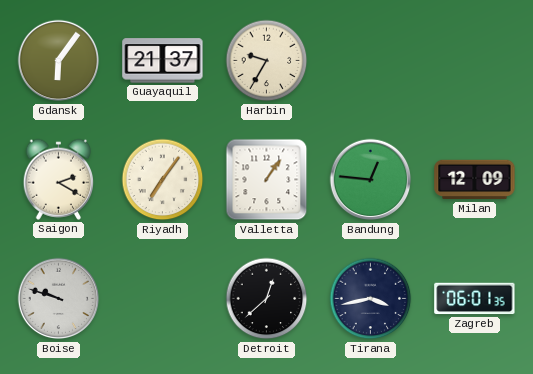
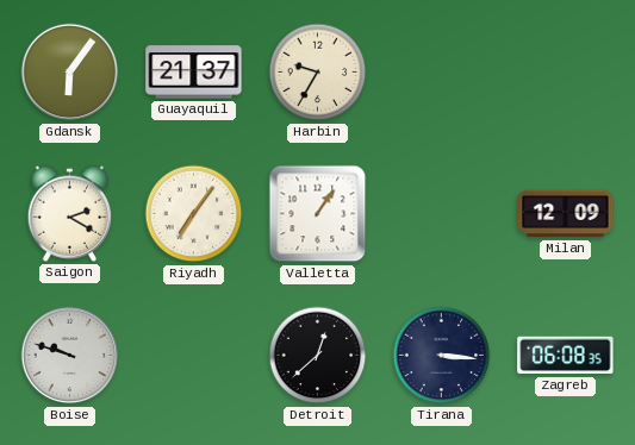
Bandung: 12:46 -> none
Tirana: 3:43 -> 3:16
Zagreb: 06:01 -> 06:08
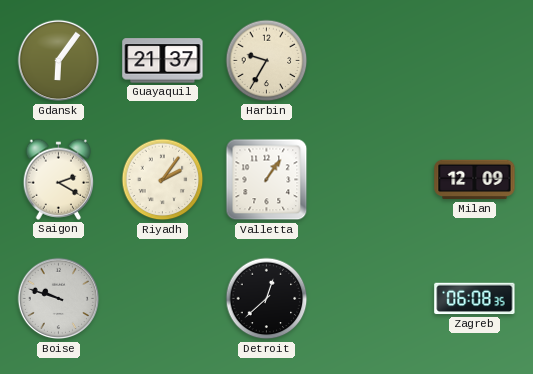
Riyadh: 7:06 -> 2:06
Tirana: 3:16 -> none
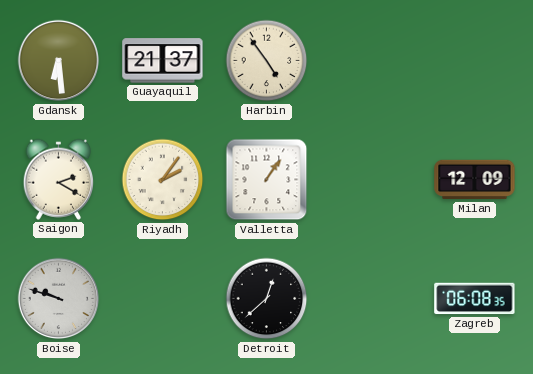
Gdansk: 6:06 -> 6:29
Harbin: 9:35 -> 4:54
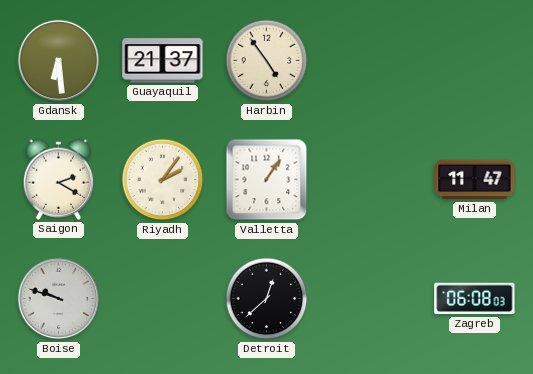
Milan: 12:09 -> 11:47
Zagreb: 06:08:35 -> 06:08:03
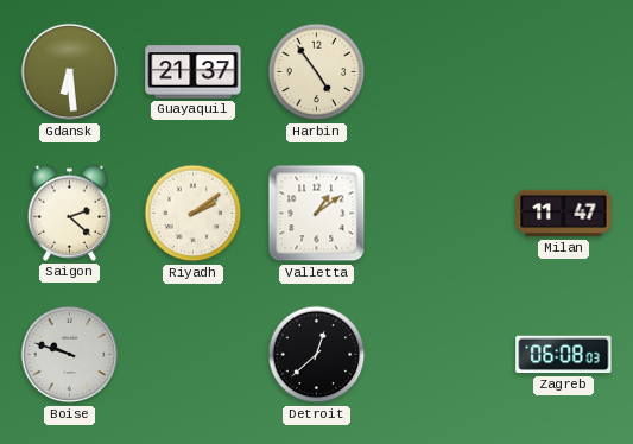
Saigon: 2:20 -> 2:22
Riyadh: 2:06 -> 2:09
Valletta: 1:06 -> 1:09
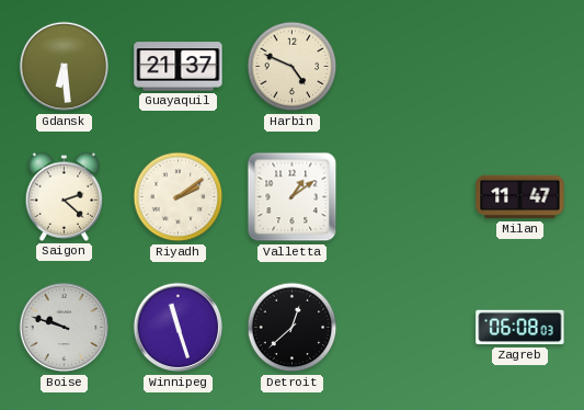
Harbin: 4:54 -> 4:49
Winnipeg: none -> 11:27
